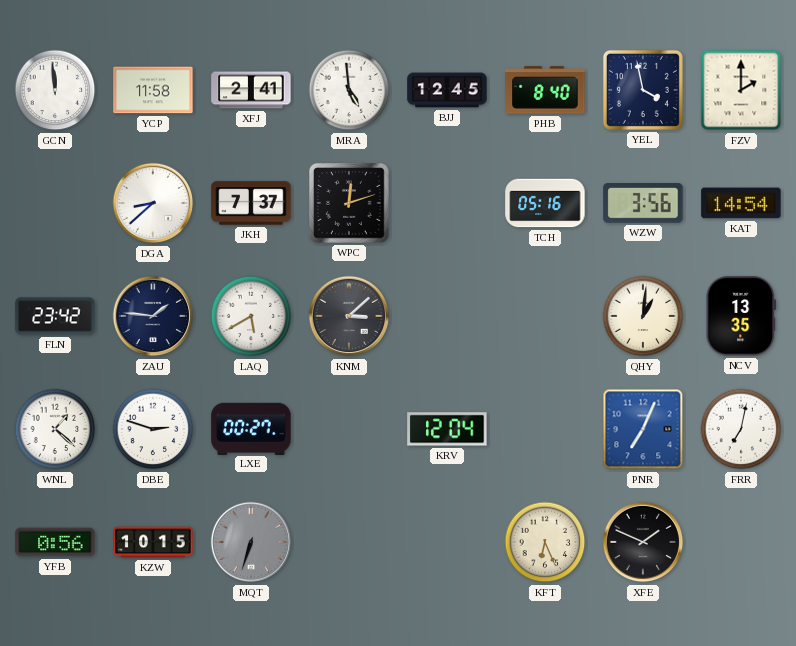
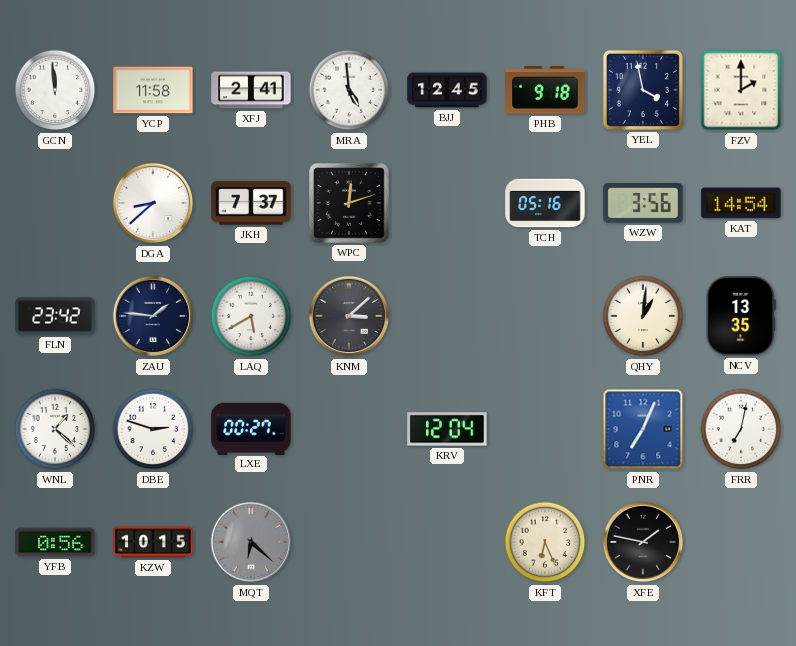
PHB: 8:40 -> 9:18
MQT: 6:33 -> 6:22
XFE: 1:49 -> 1:47
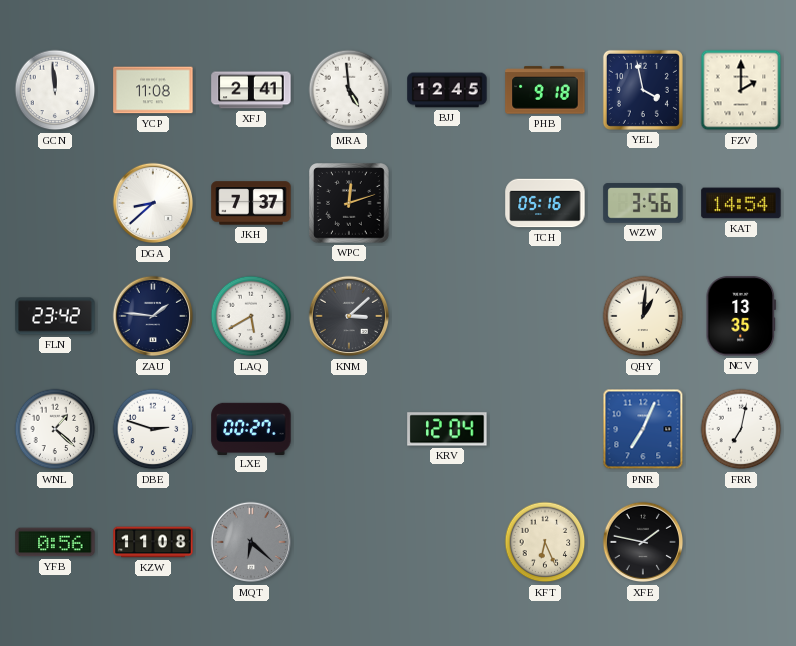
YCP: 11:58 -> 11:08
KZW: 10:15 -> 11:08
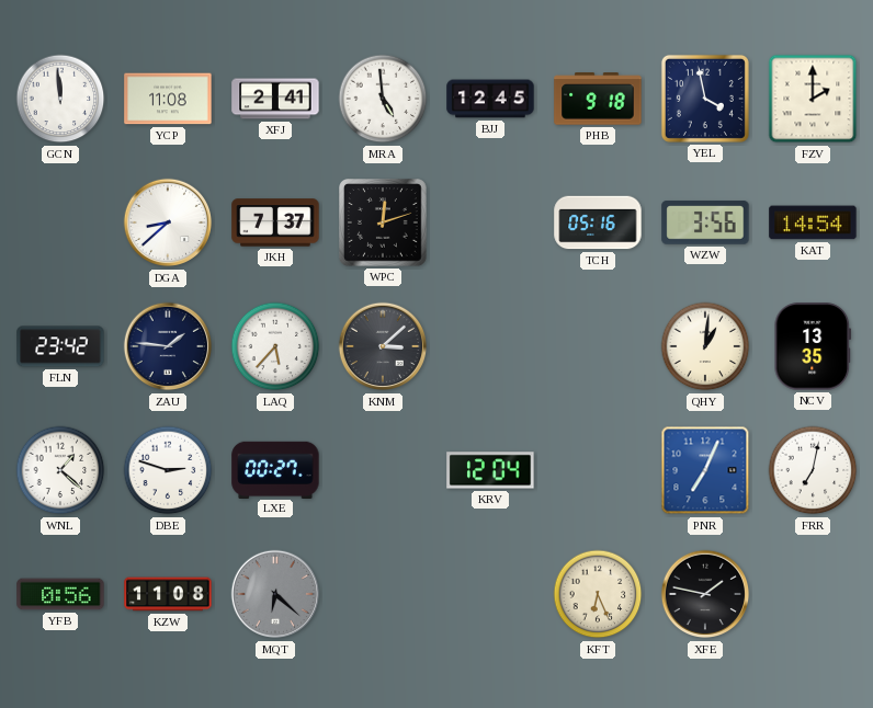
LAQ: 5:40 -> 5:37
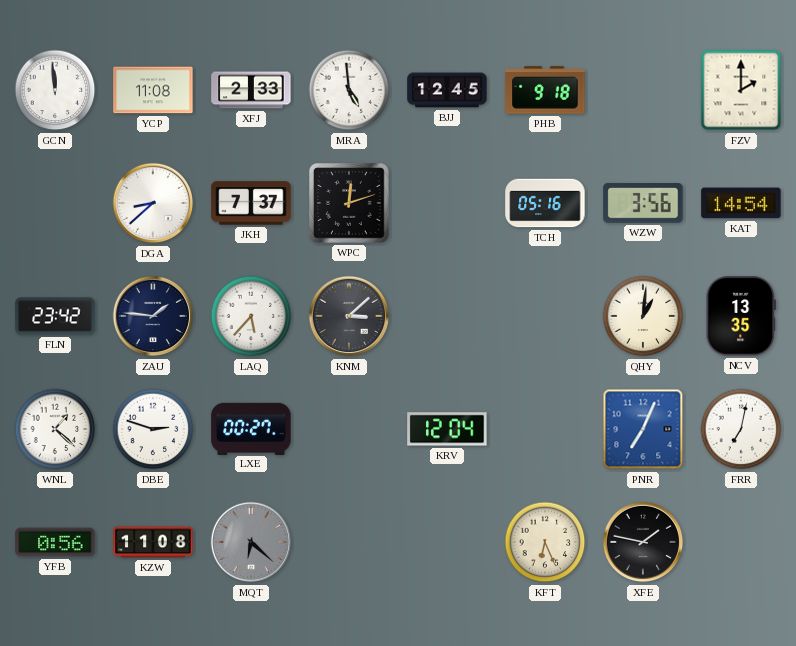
XFJ: 2:41 -> 2:33
YEL: 3:58 -> none
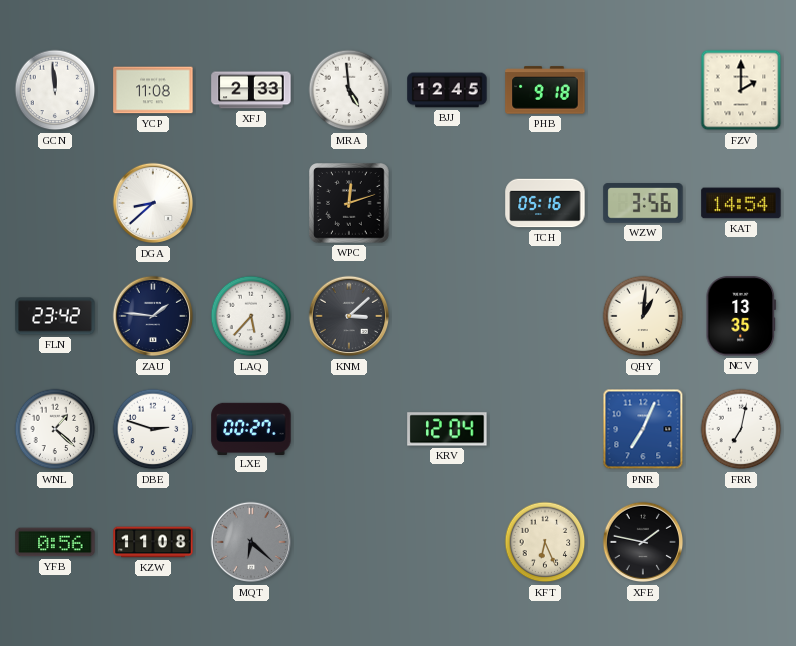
JKH: 7:37 -> none
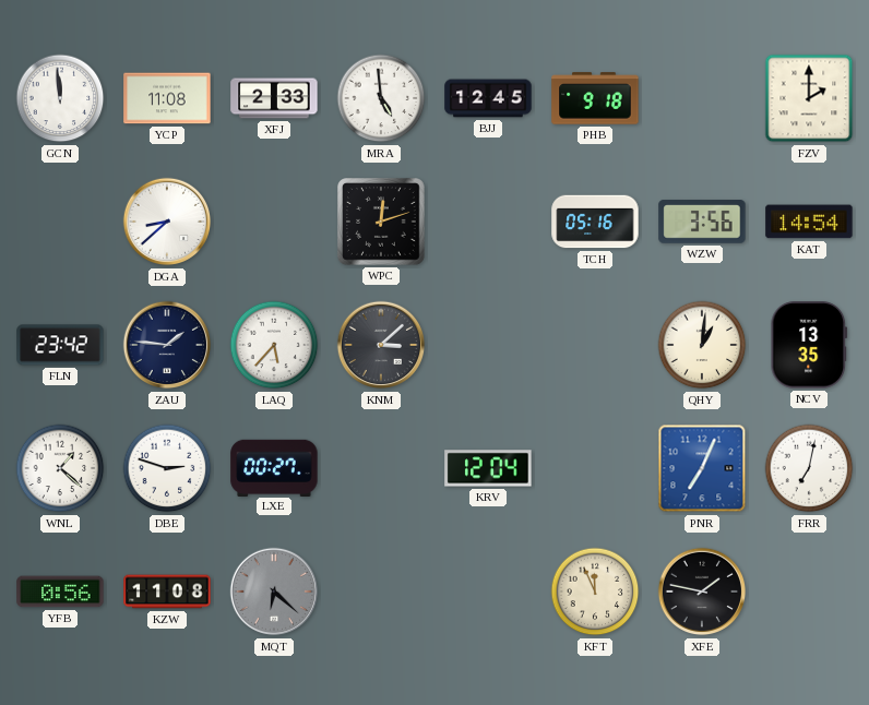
KFT: 6:26 -> 11:56
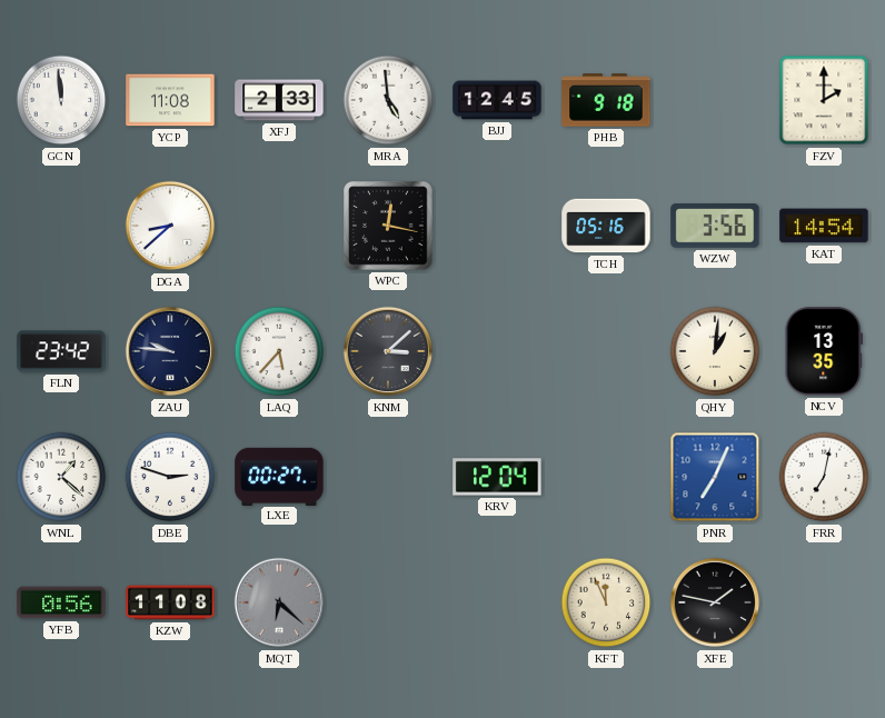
WPC: 12:12 -> 12:17
ZAU: 1:46 -> 9:46
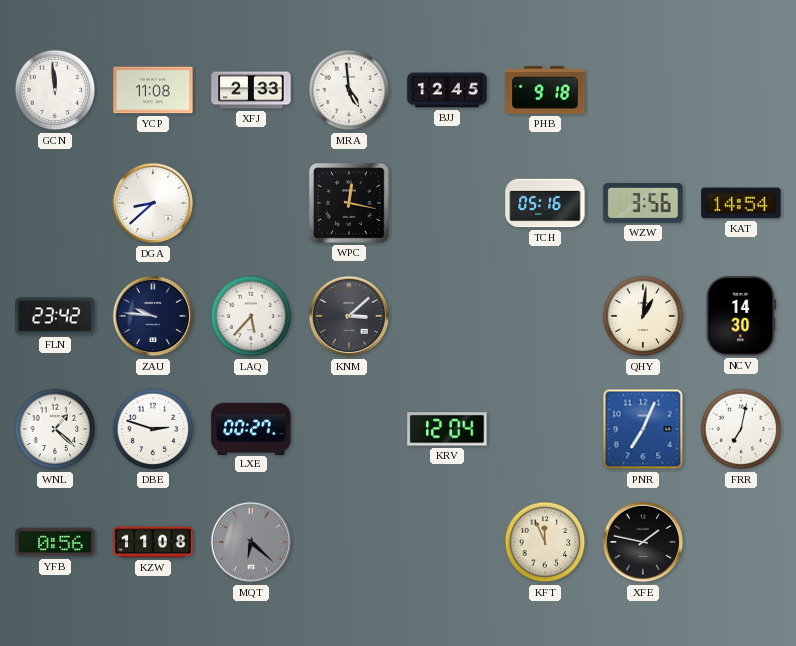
FZV: 2:00 -> none
NCV: 13:35 -> 14:30
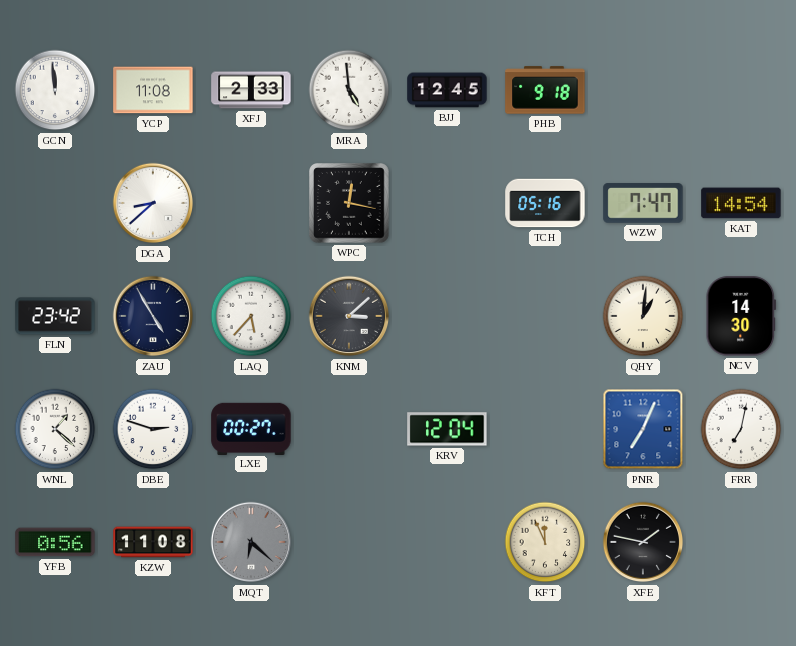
WZW: 3:56 -> 7:47
ZAU: 9:46 -> 4:55
